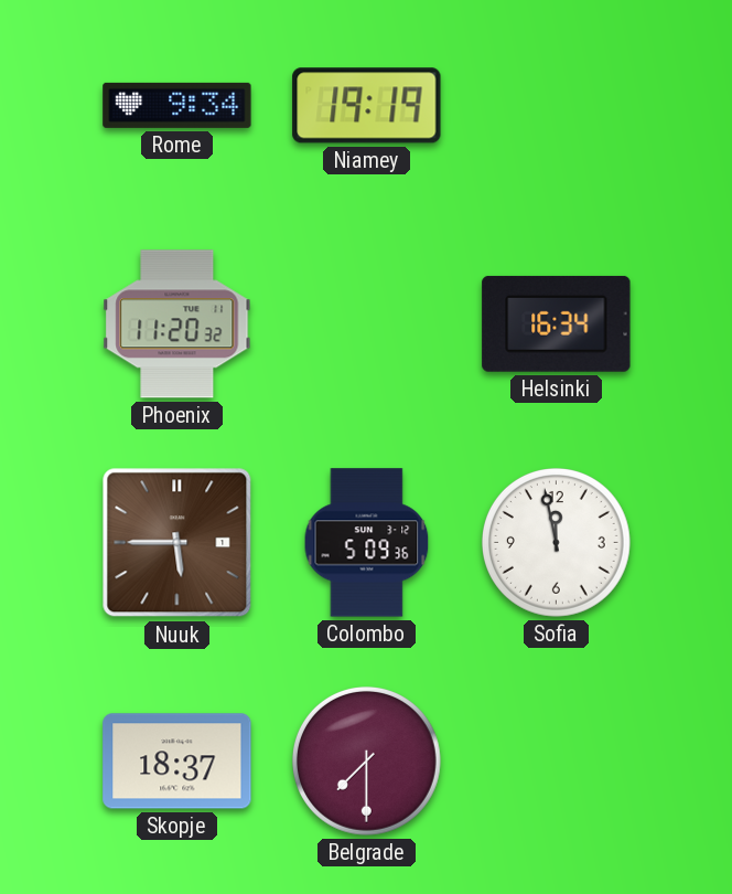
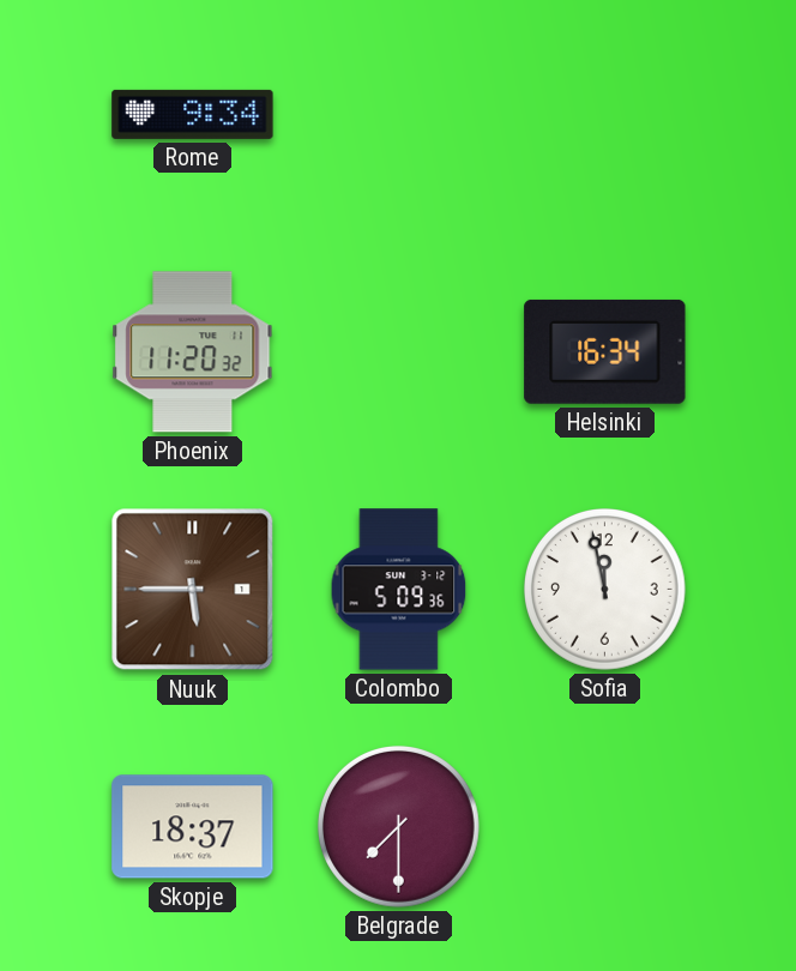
Niamey: 19:19 -> none
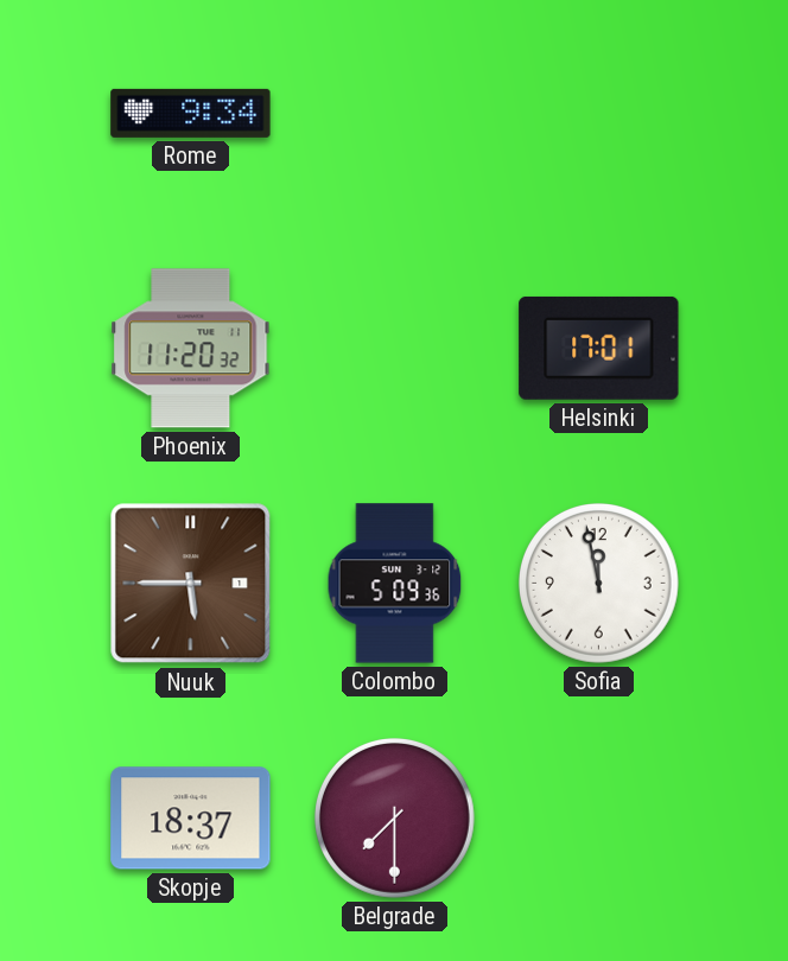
Helsinki: 16:34 -> 17:01
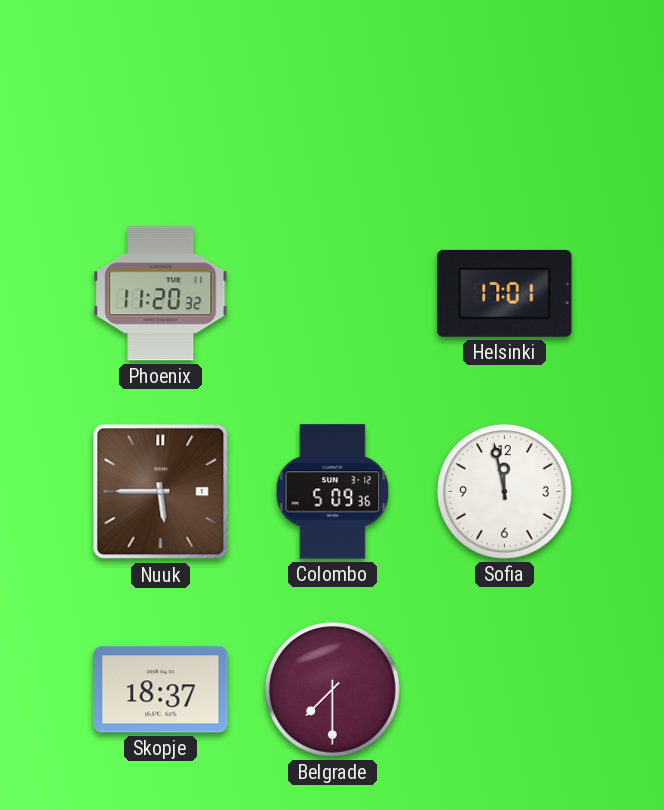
Rome: 9:34 -> none
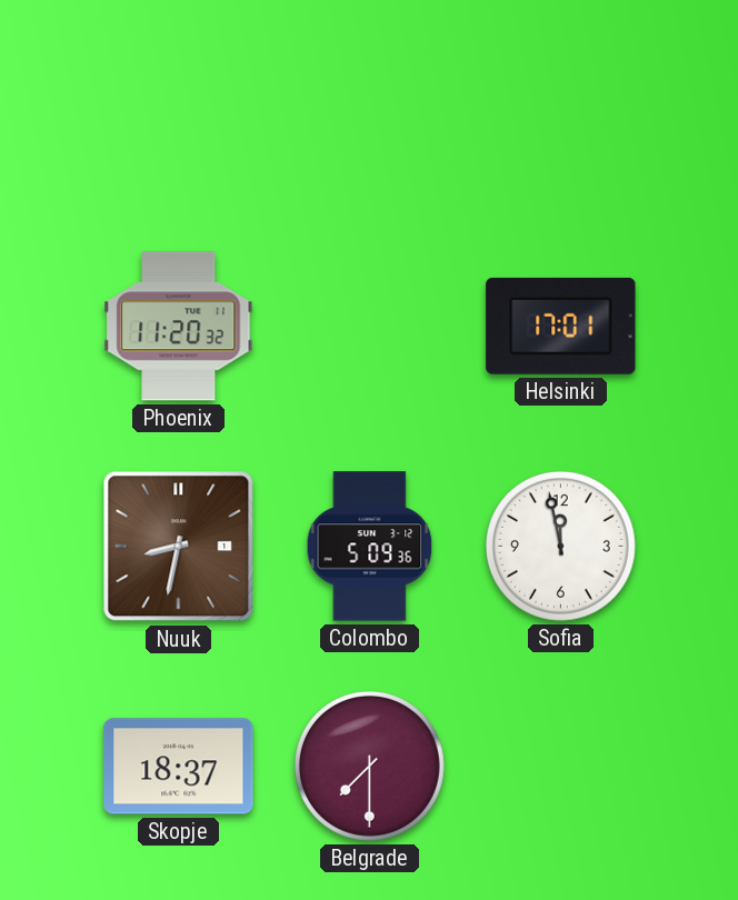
Nuuk: 5:45 -> 8:32
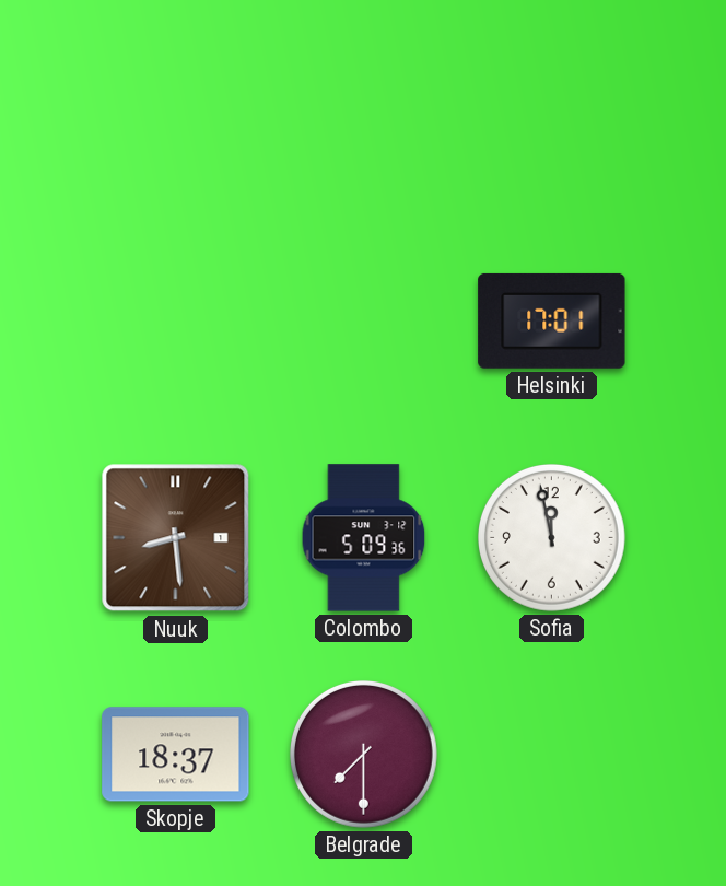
Phoenix: 11:20 -> none
Nuuk: 8:32 -> 8:29
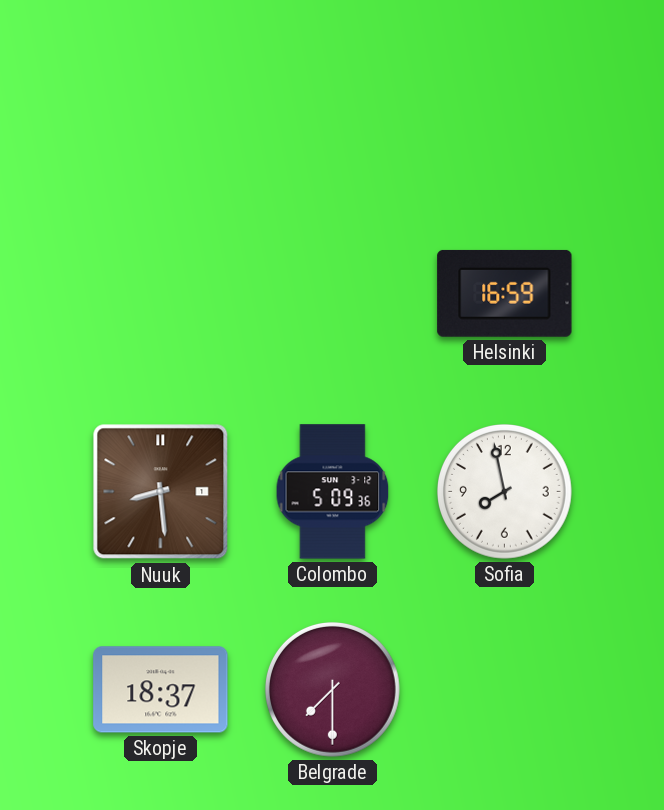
Helsinki: 17:01 -> 16:59
Sofia: 11:58 -> 7:58
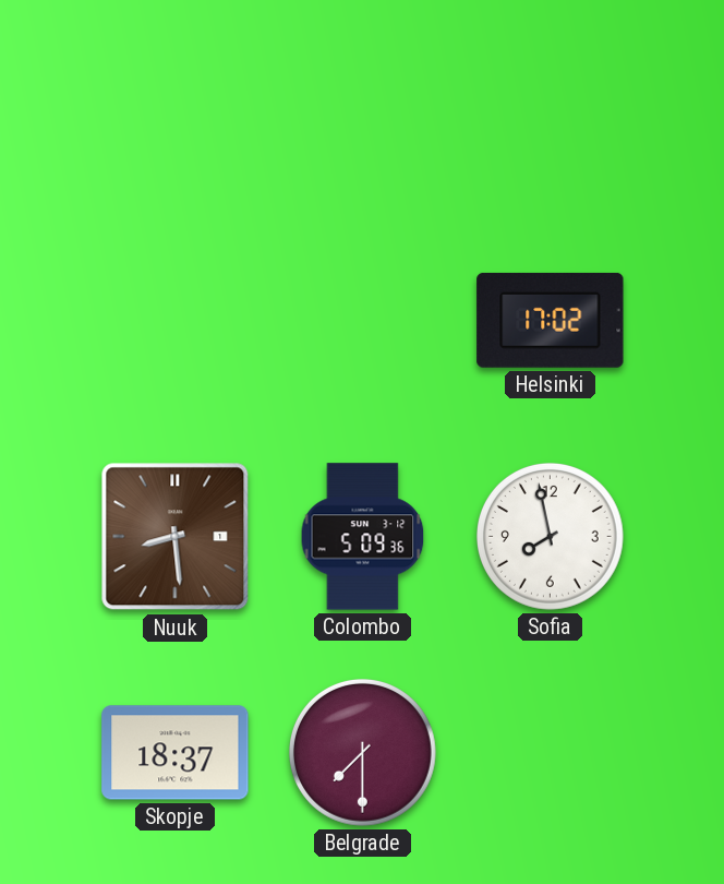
Helsinki: 16:59 -> 17:02
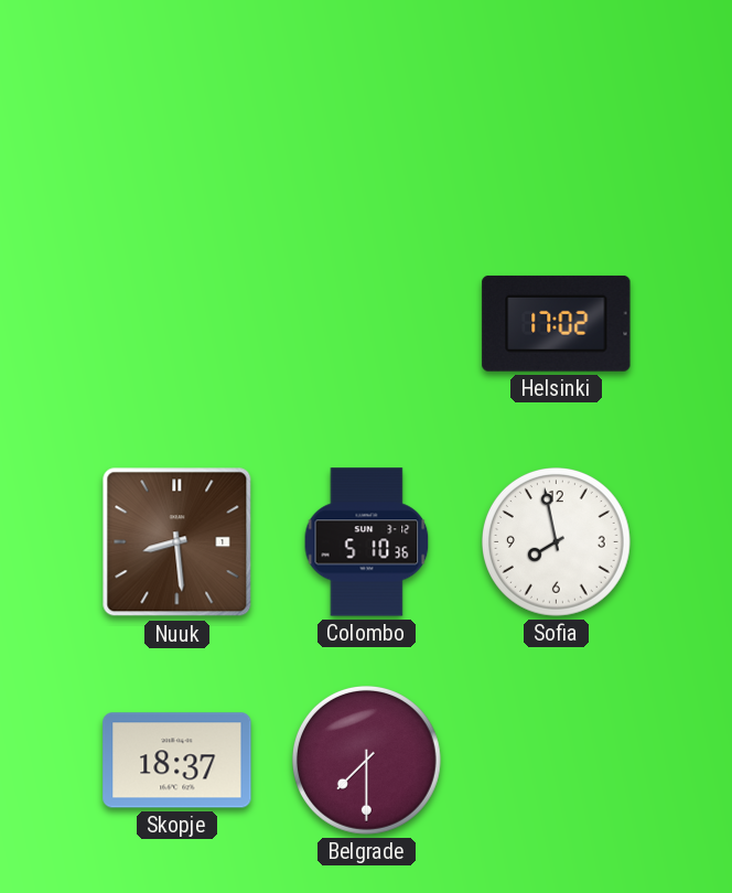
Colombo: 5:09 -> 5:10
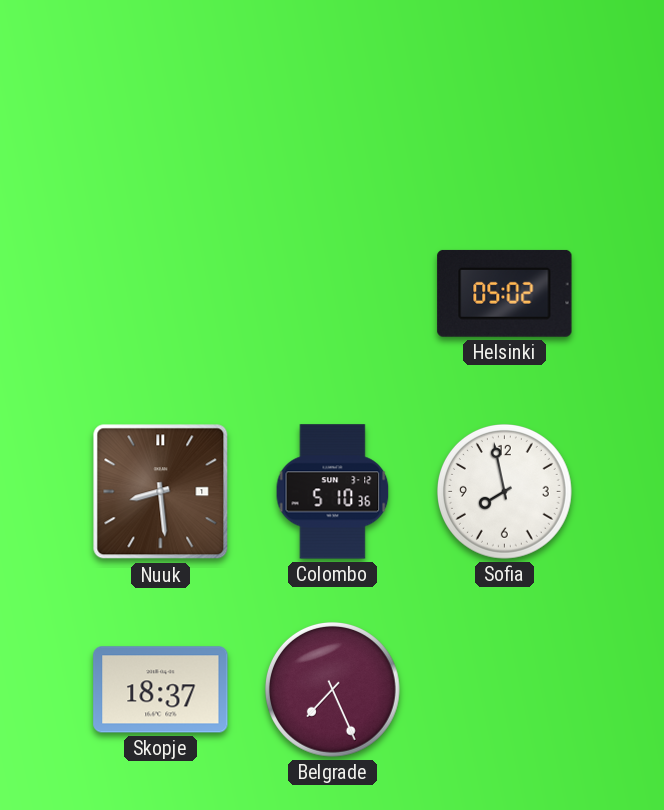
Helsinki: 17:02 -> 05:02
Belgrade: 7:30 -> 7:26
